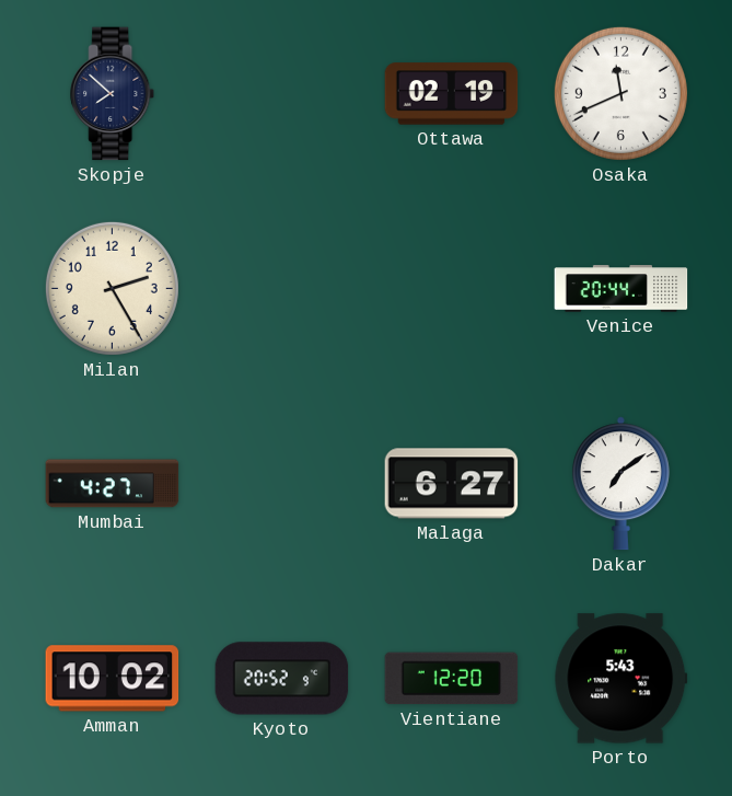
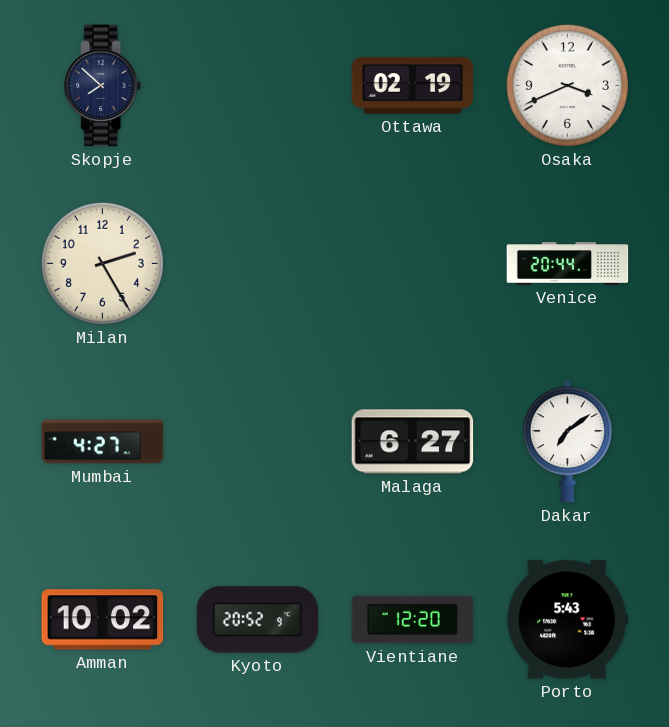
Osaka: 11:41 -> 3:41
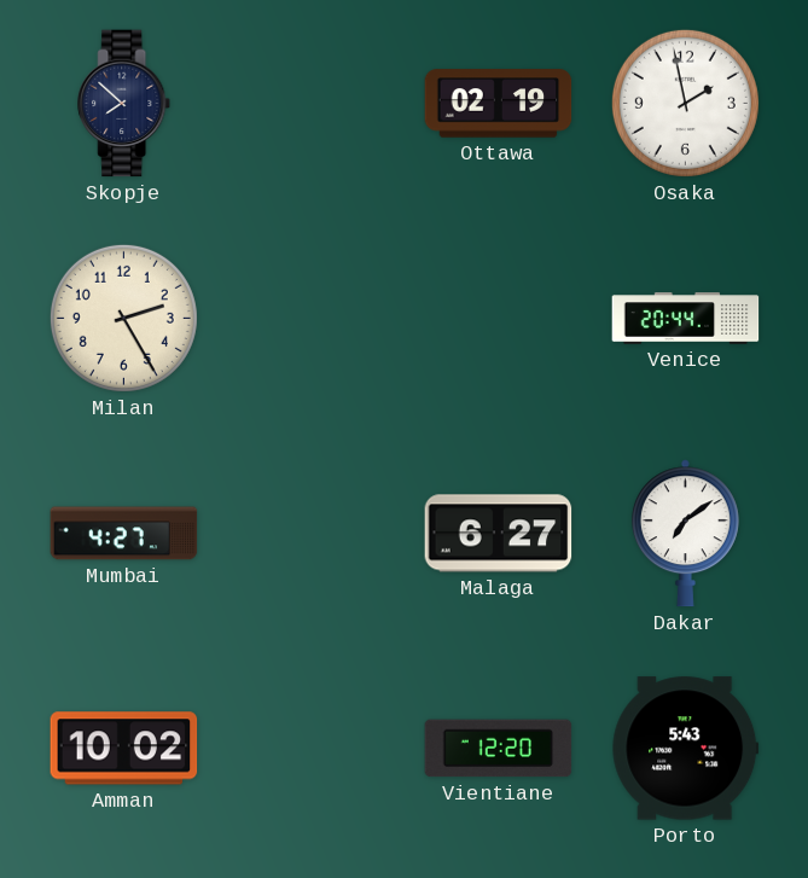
Osaka: 3:41 -> 1:58
Kyoto: 20:52 -> none
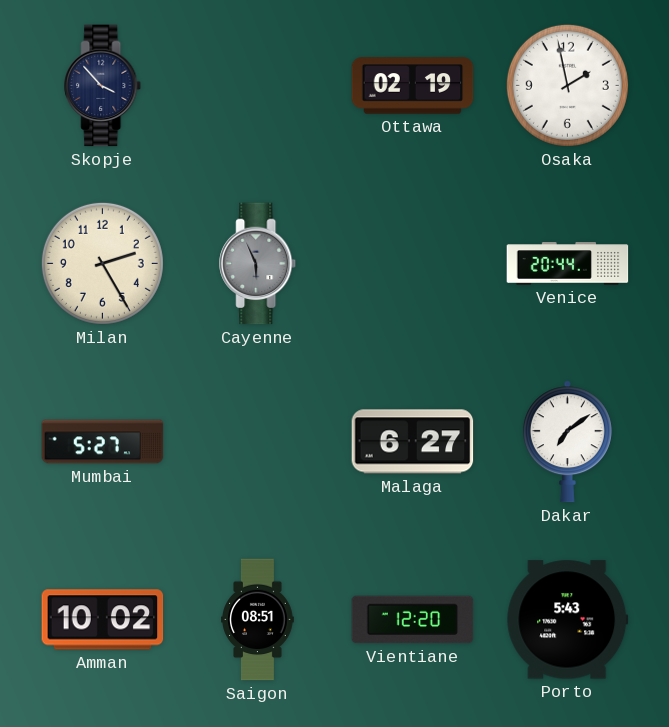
Skopje: 7:52 -> 3:53
Cayenne: none -> 5:56
Mumbai: 4:27 -> 5:27
Saigon: none -> 08:51
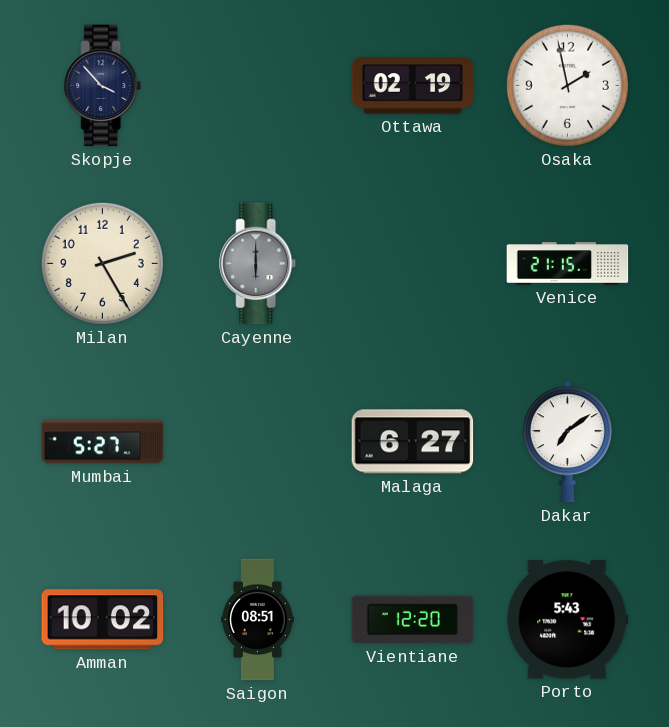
Cayenne: 5:56 -> 6:00
Venice: 20:44 -> 21:15
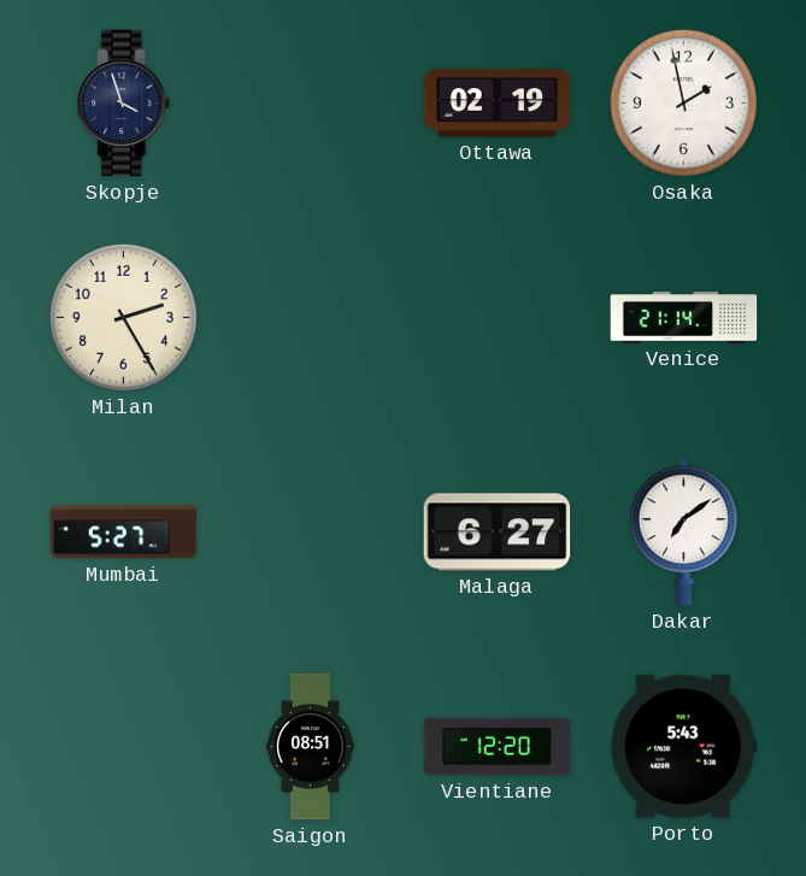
Skopje: 3:53 -> 3:57
Cayenne: 6:00 -> none
Venice: 21:15 -> 21:14
Amman: 10:02 -> none
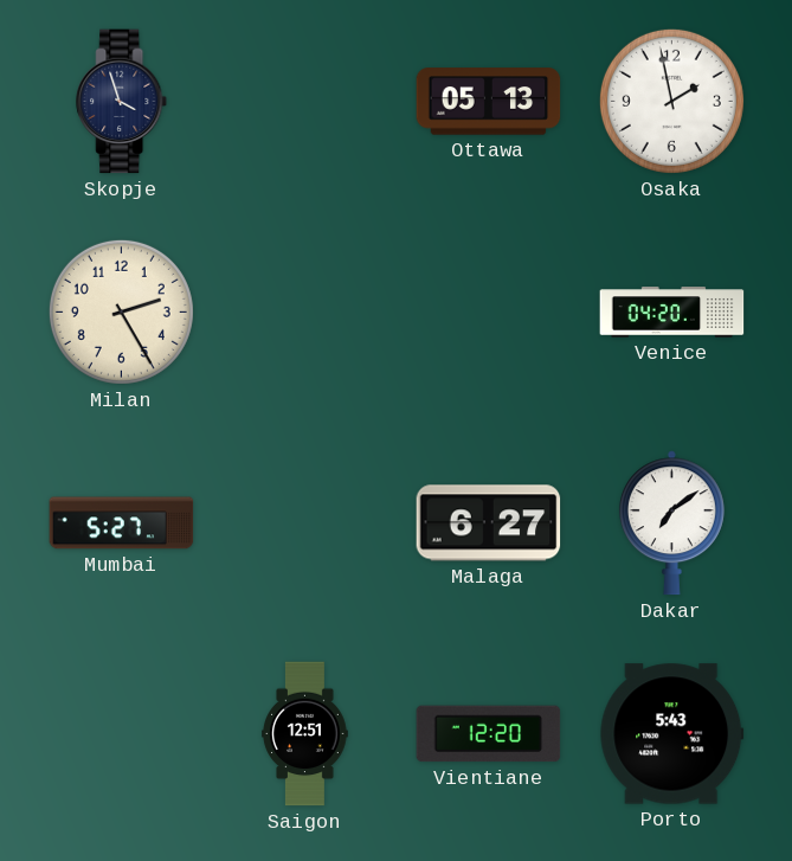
Ottawa: 02:19 -> 05:13
Venice: 21:14 -> 04:20
Saigon: 08:51 -> 12:51
